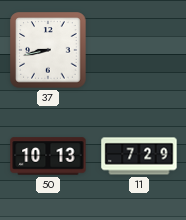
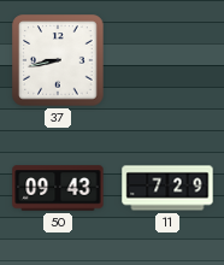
50: 10:13 -> 09:43
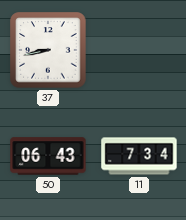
50: 09:43 -> 06:43
11: 7:29 -> 7:34
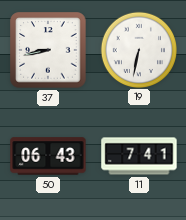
19: none -> 6:32
11: 7:34 -> 7:41
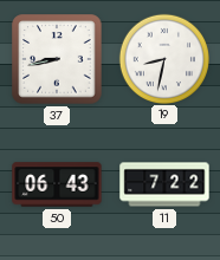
19: 6:32 -> 8:32
11: 7:41 -> 7:22
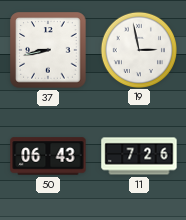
19: 8:32 -> 2:58
11: 7:22 -> 7:26
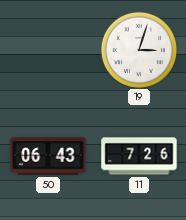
37: 8:43 -> none
19: 2:58 -> 3:03
